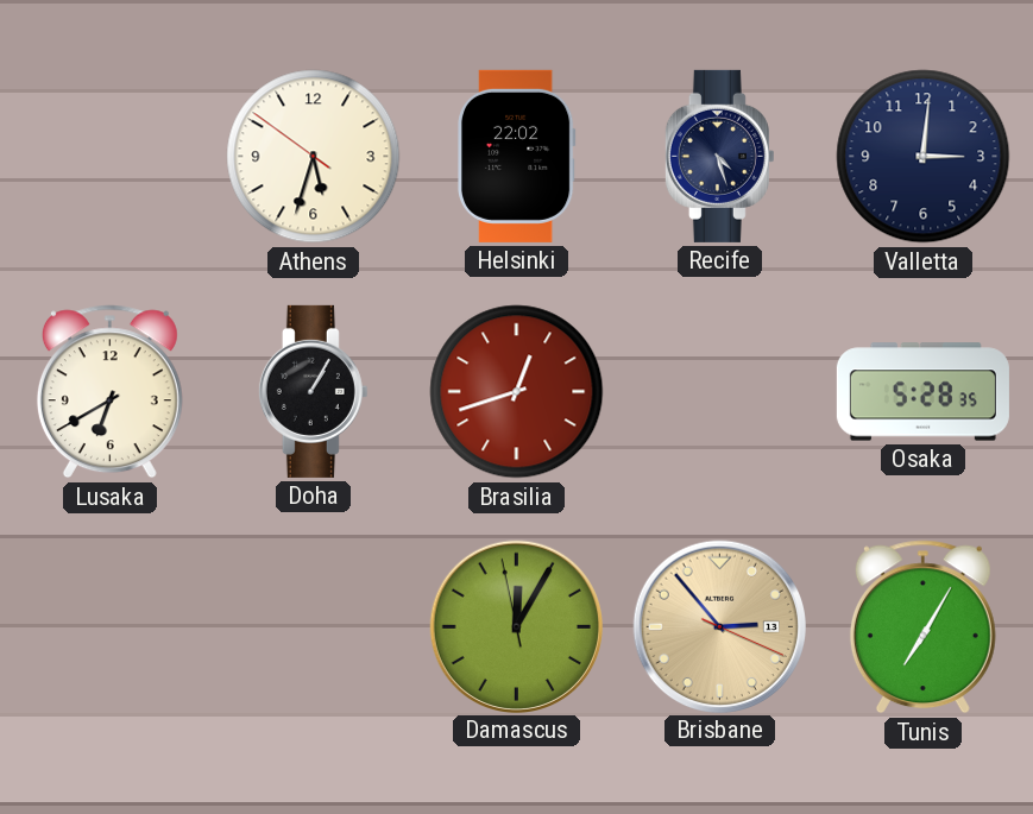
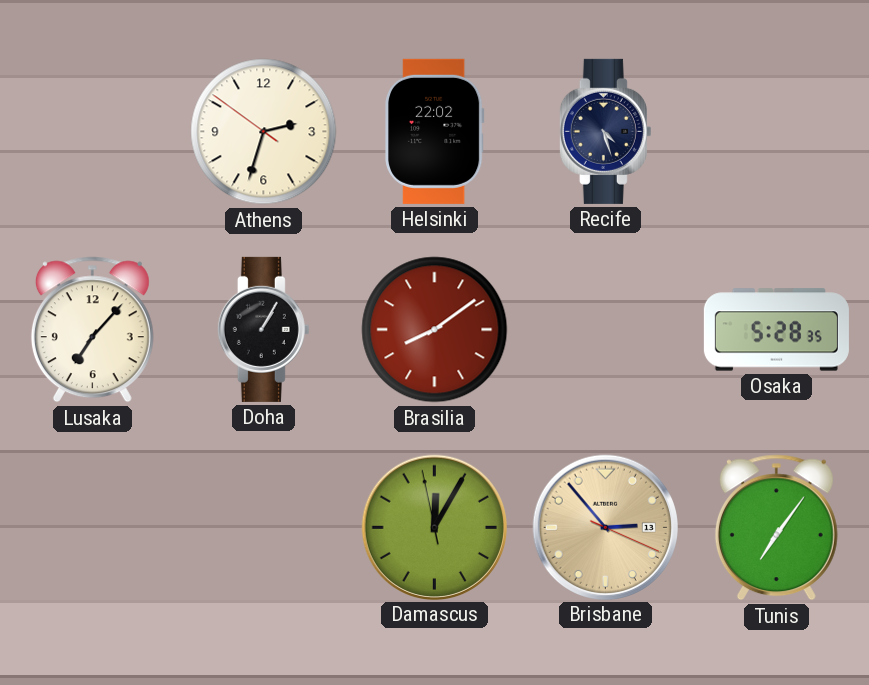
Athens: 5:32 -> 2:32
Valletta: 3:01 -> none
Lusaka: 6:40 -> 7:07
Brasilia: 12:42 -> 8:09
Tunis: 7:05 -> 7:06
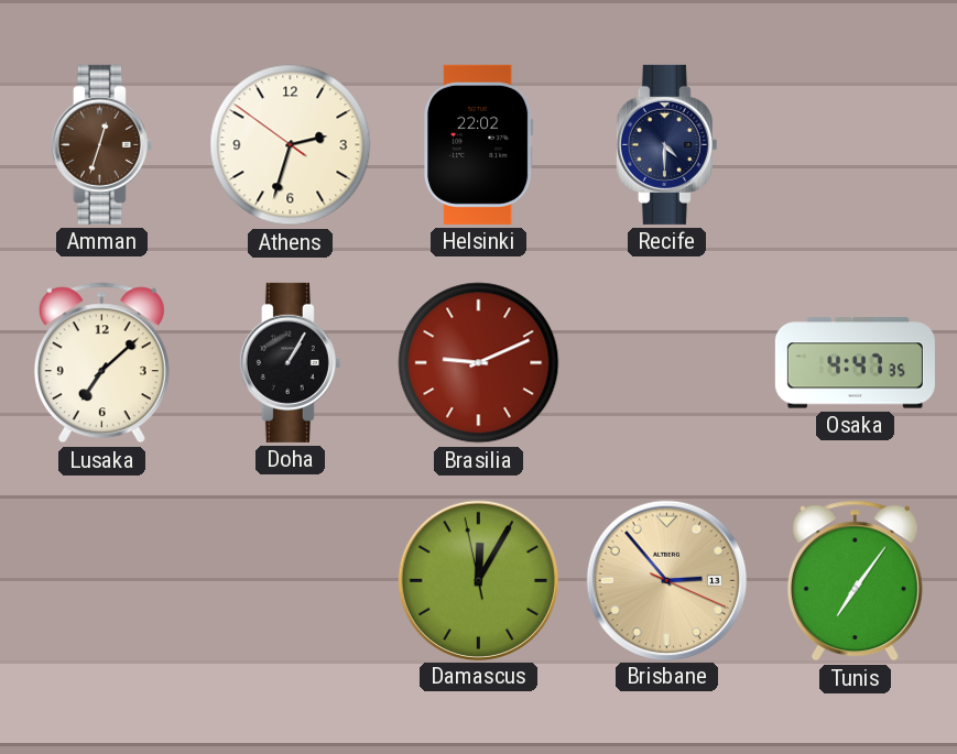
Amman: none -> 12:33
Recife: 4:27 -> 4:30
Lusaka: 7:07 -> 7:08
Brasilia: 8:09 -> 9:11
Osaka: 5:28 -> 4:47
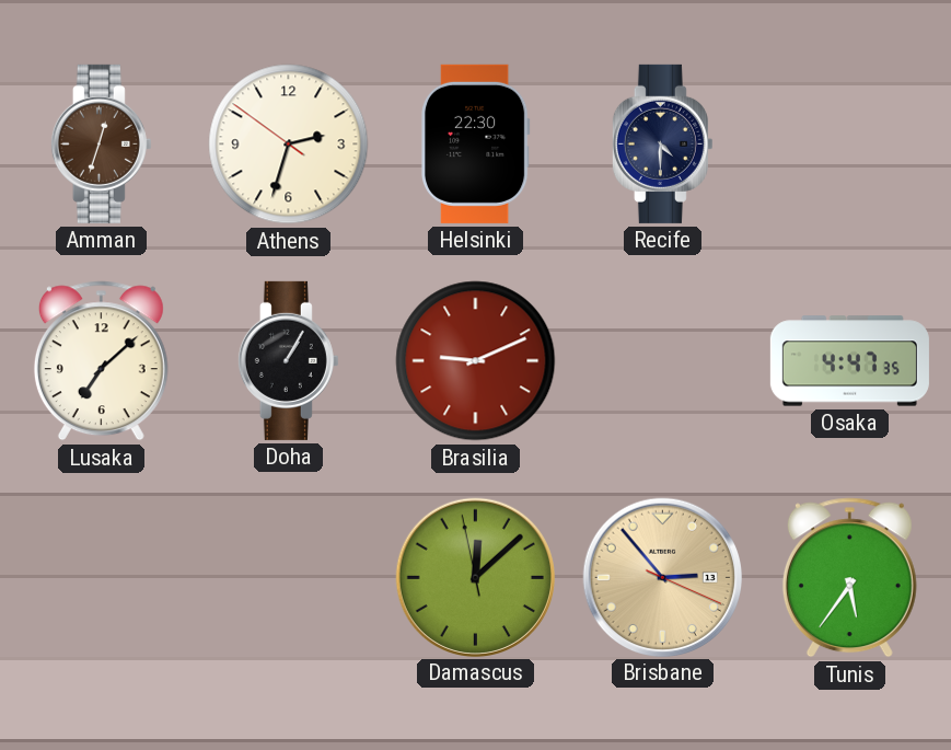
Helsinki: 22:02 -> 22:30
Damascus: 12:04 -> 12:07
Tunis: 7:06 -> 5:36
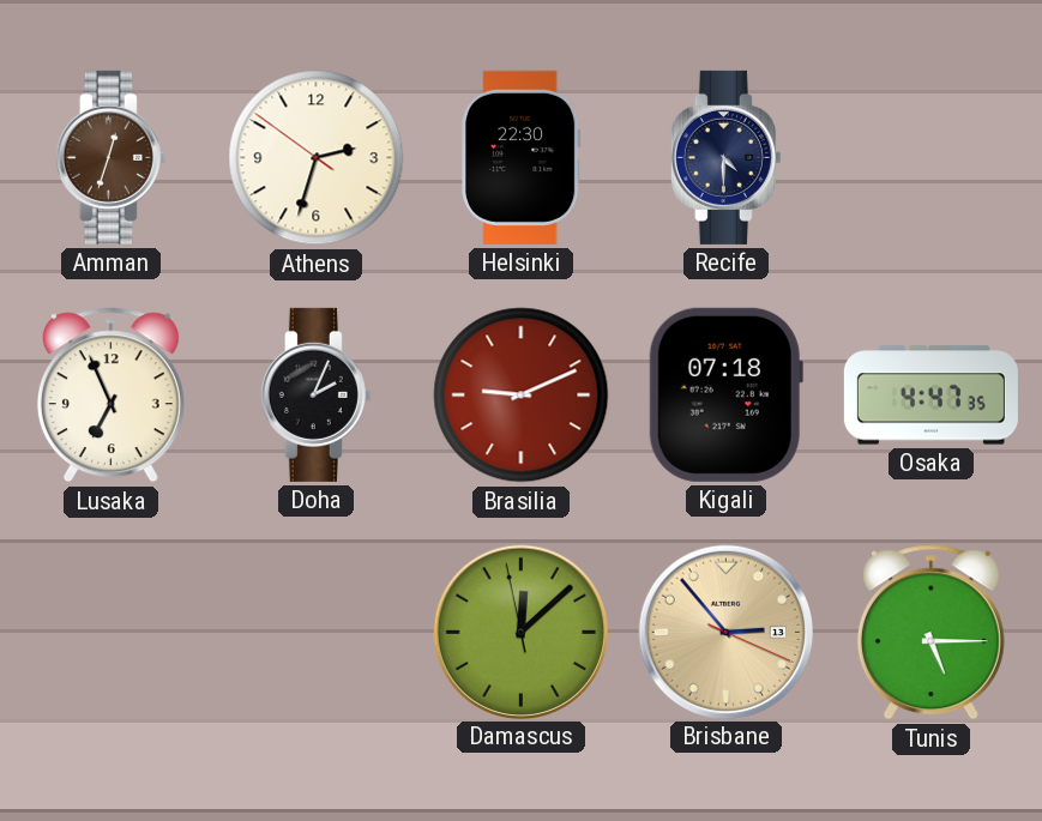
Lusaka: 7:08 -> 6:56
Doha: 1:05 -> 2:04
Kigali: none -> 07:18
Tunis: 5:36 -> 5:15
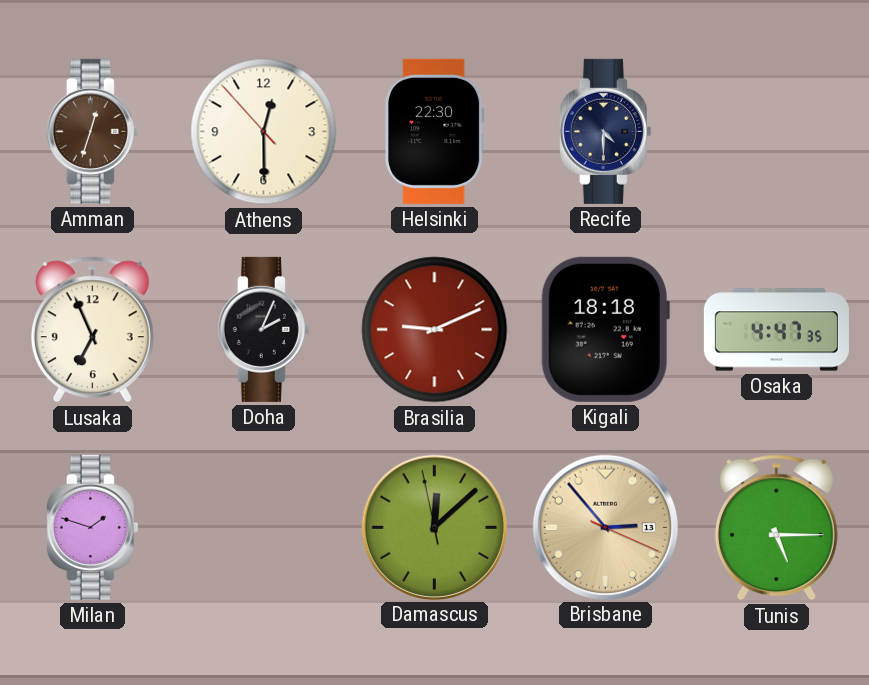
Athens: 2:32 -> 12:29
Kigali: 07:18 -> 18:18
Milan: none -> 1:48
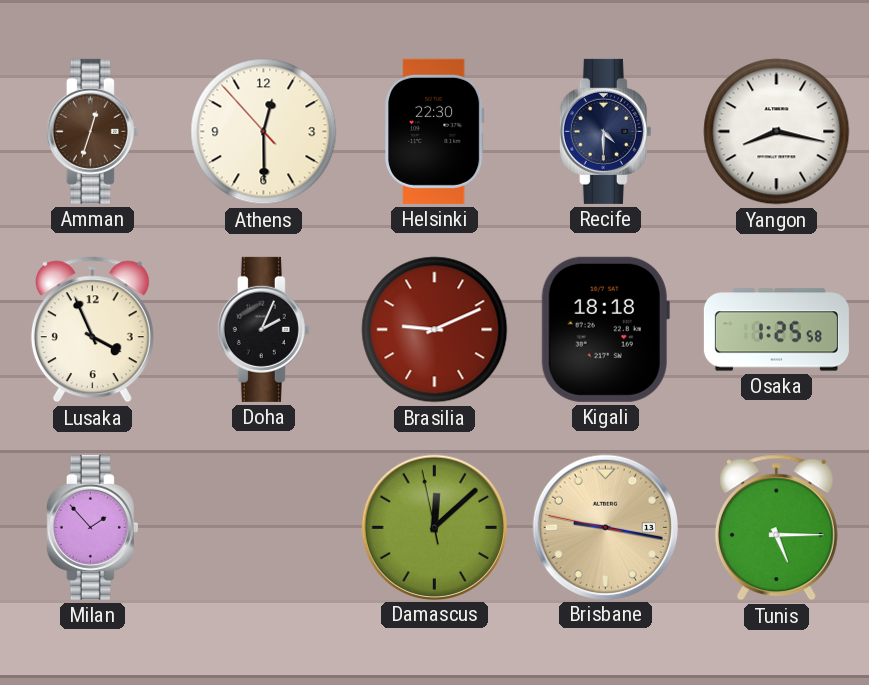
Yangon: none -> 8:17
Lusaka: 6:56 -> 3:56
Osaka: 4:47 -> 1:25
Milan: 1:48 -> 1:53
Brisbane: 2:53 -> 9:16
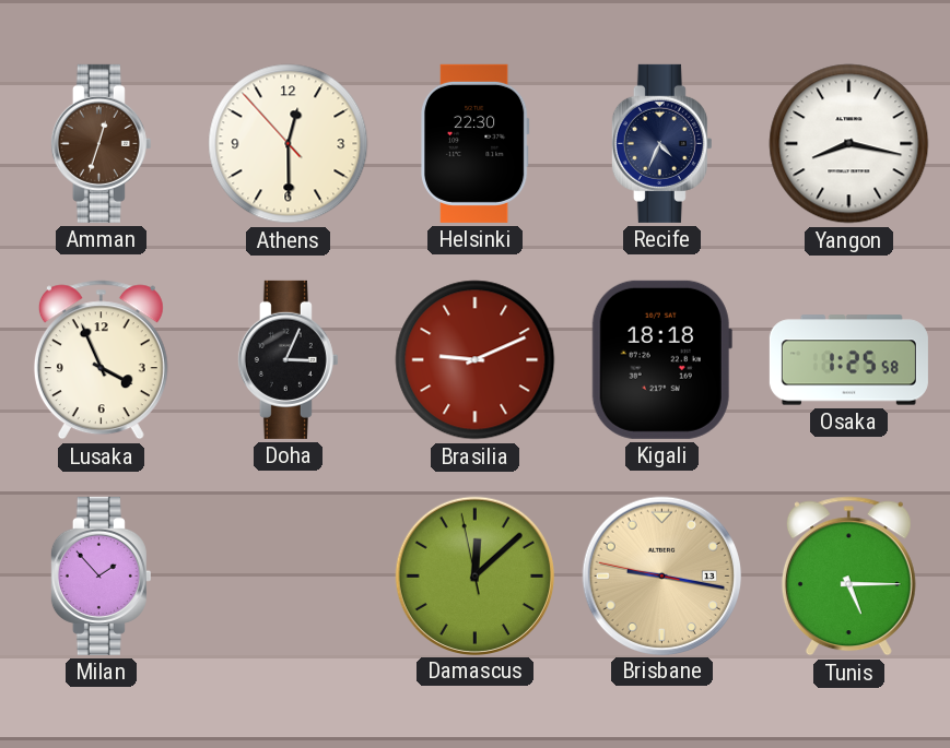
Recife: 4:30 -> 4:34
Doha: 2:04 -> 3:04
